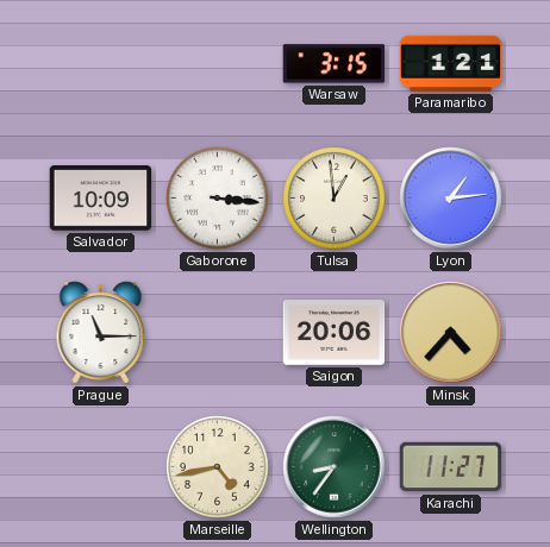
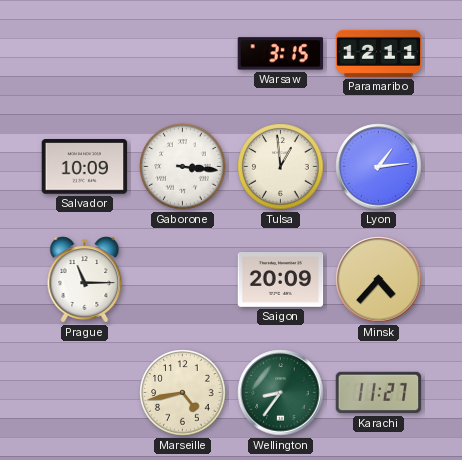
Paramaribo: 1:21 -> 12:11
Saigon: 20:06 -> 20:09
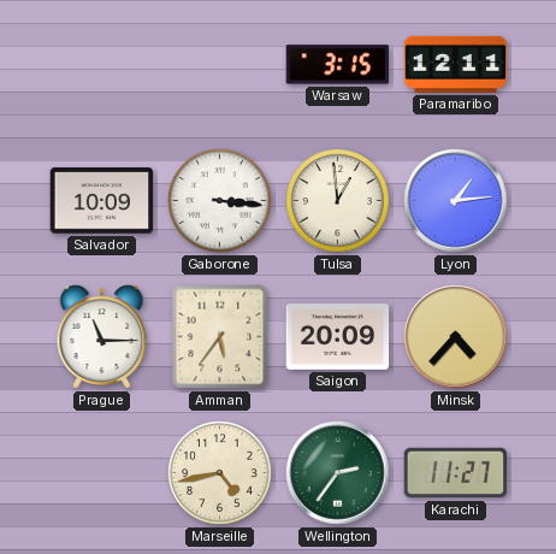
Amman: none -> 5:36
Wellington: 8:36 -> 2:36
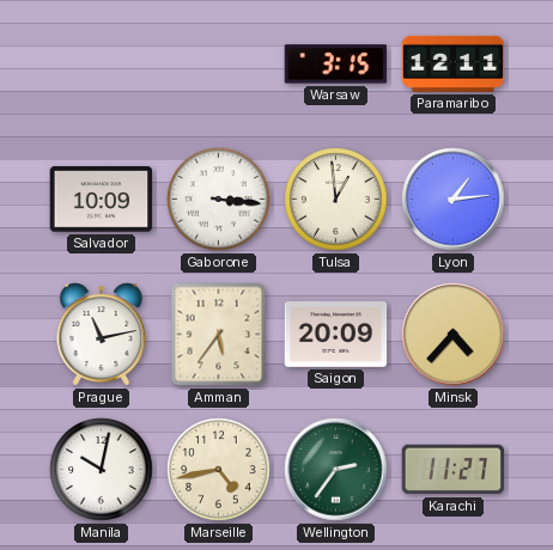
Prague: 11:15 -> 11:13
Manila: none -> 10:02
